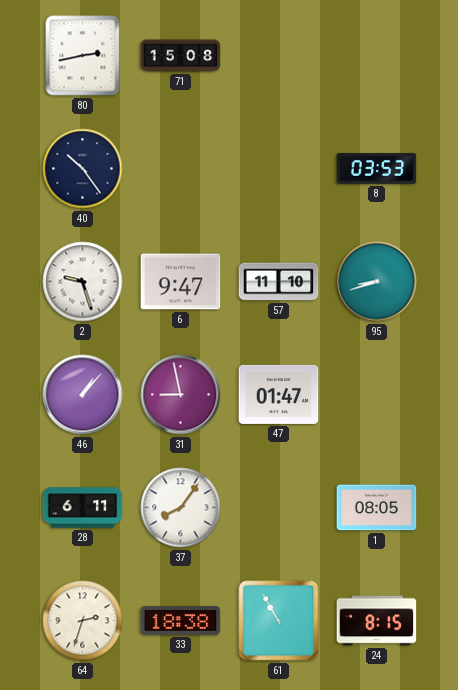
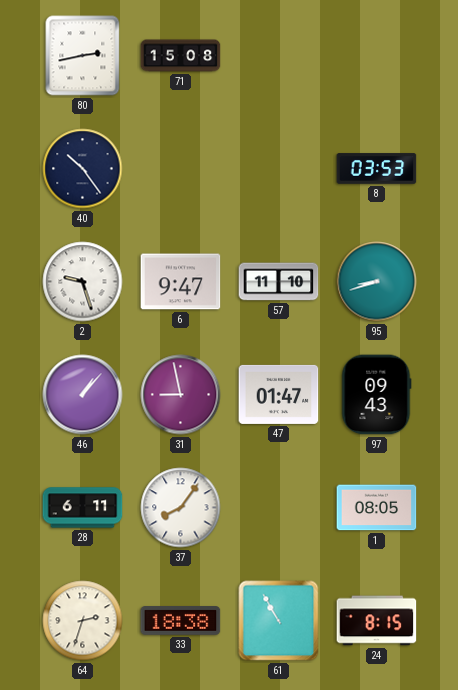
97: none -> 09:43
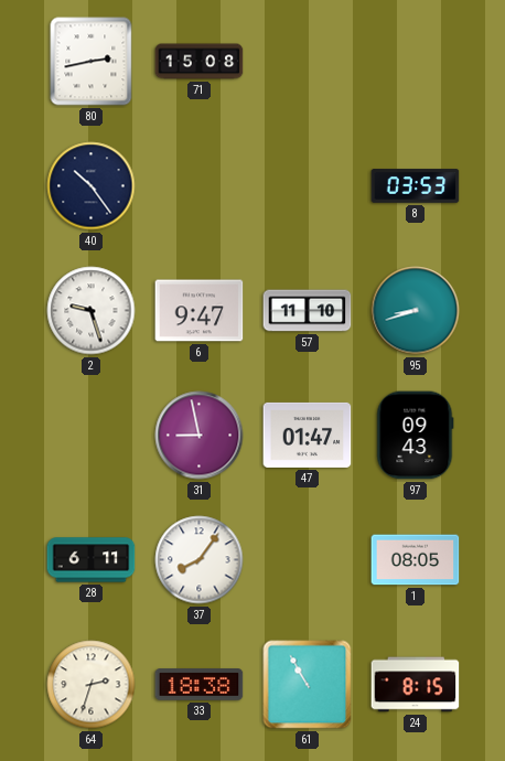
46: 1:07 -> none
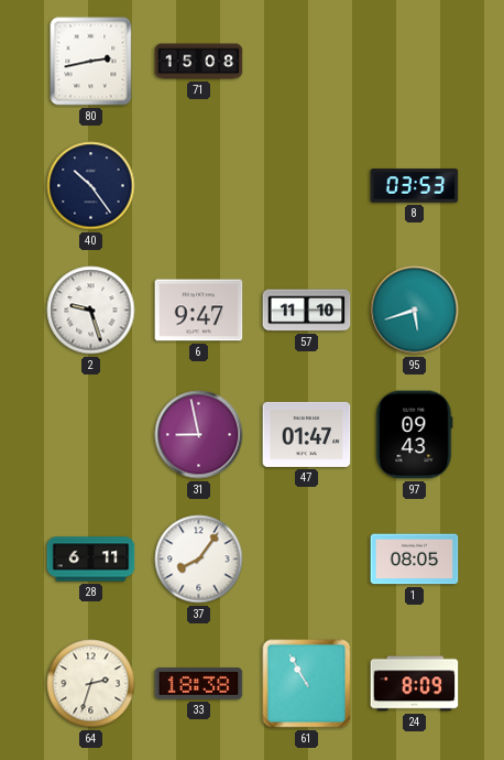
95: 8:42 -> 5:42
24: 8:15 -> 8:09
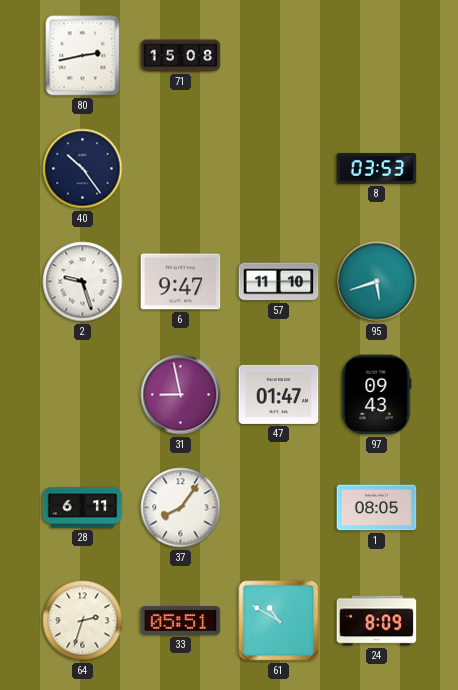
33: 18:38 -> 05:51
61: 10:55 -> 10:50
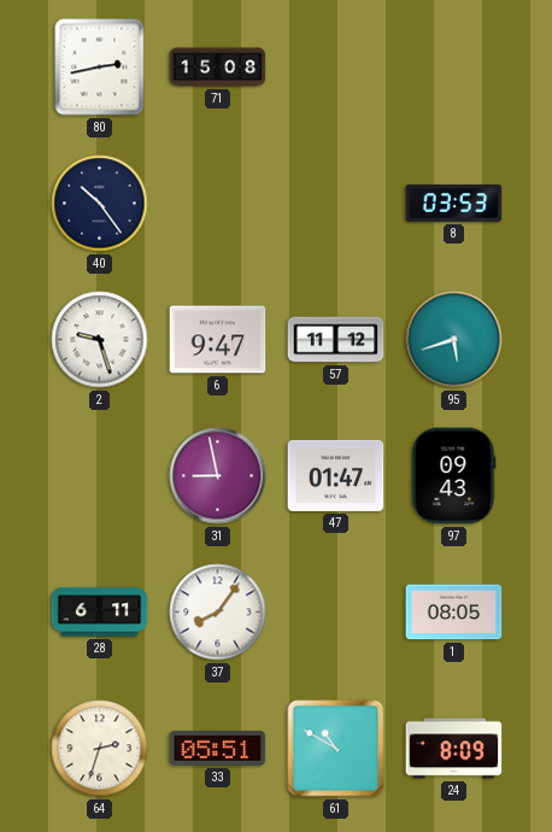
57: 11:10 -> 11:12
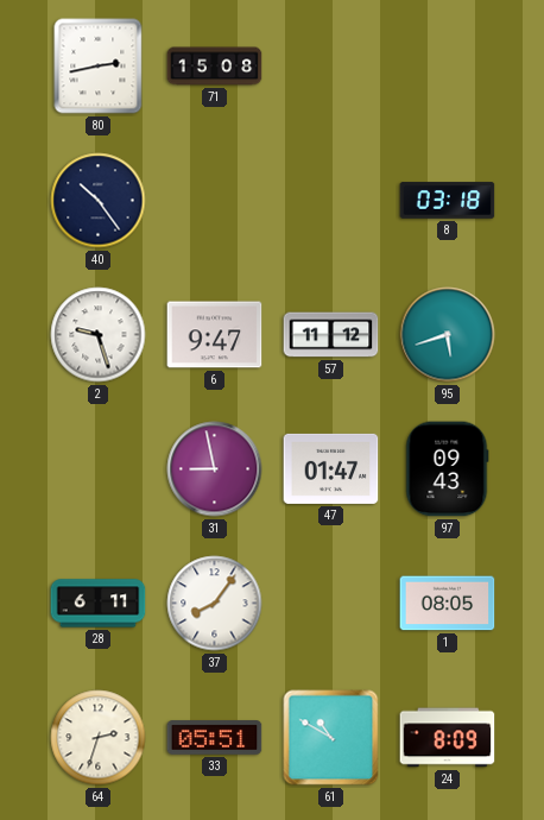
8: 03:53 -> 03:18
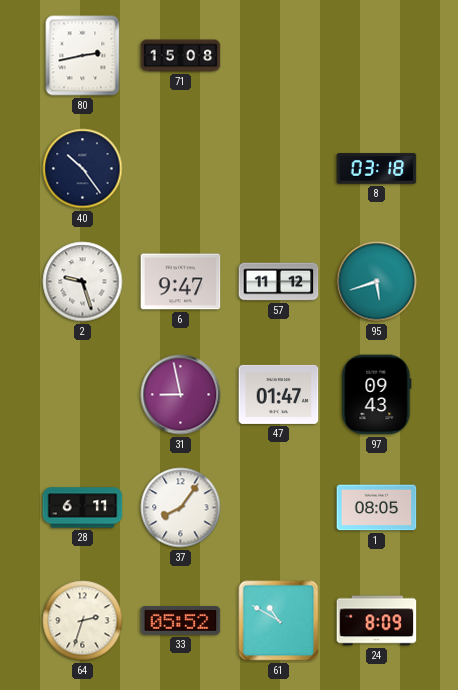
33: 05:51 -> 05:52
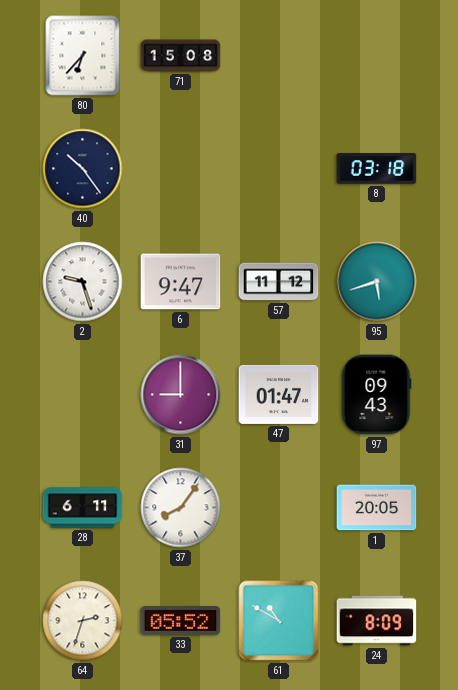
80: 2:43 -> 6:37
31: 8:58 -> 9:00
1: 08:05 -> 20:05
